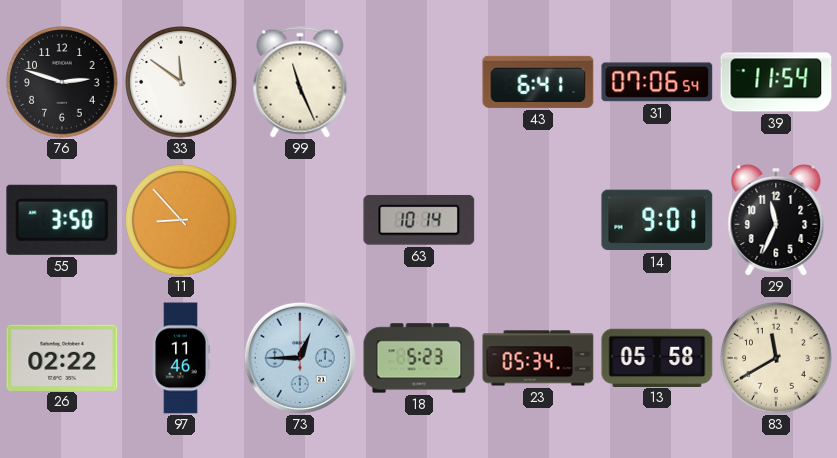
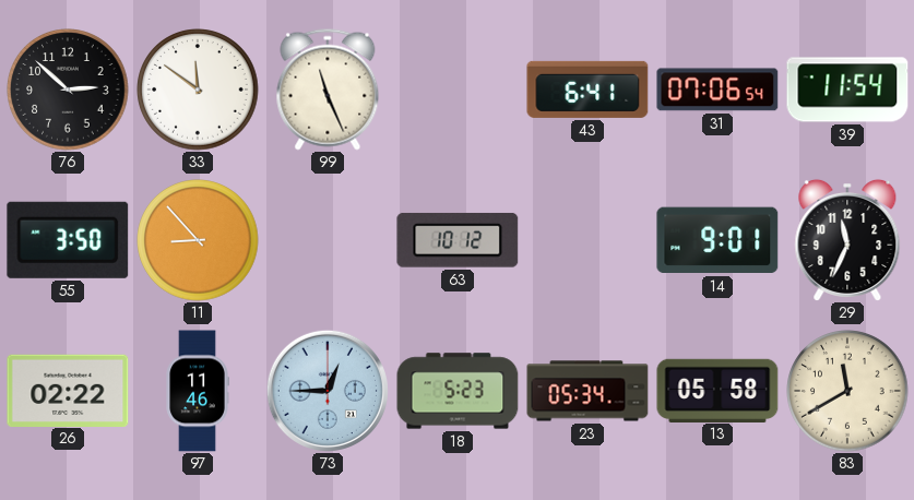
76: 2:48 -> 2:52
63: 10:14 -> 10:12
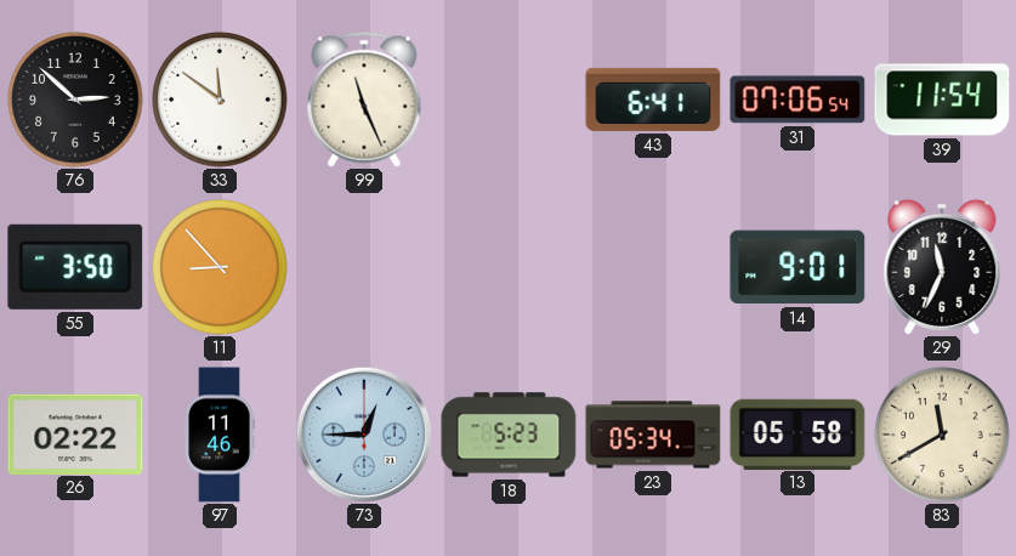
63: 10:12 -> none
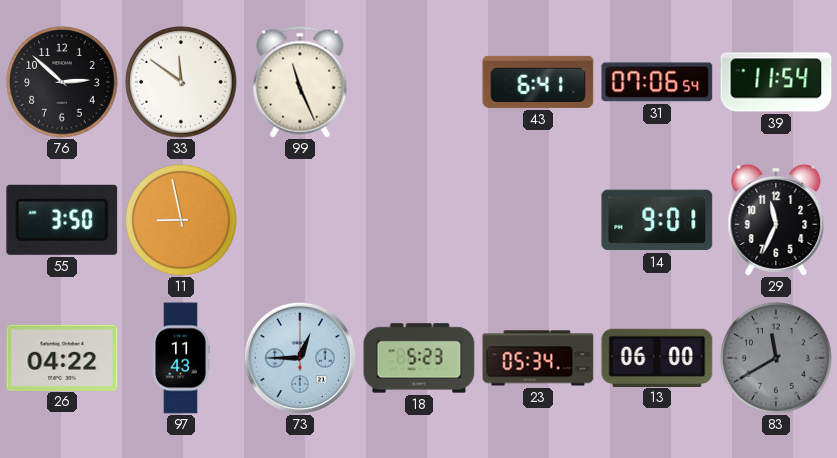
11: 8:53 -> 8:58
26: 02:22 -> 04:22
97: 11:46 -> 11:43
13: 05:58 -> 06:00
83 dial: cream -> grey
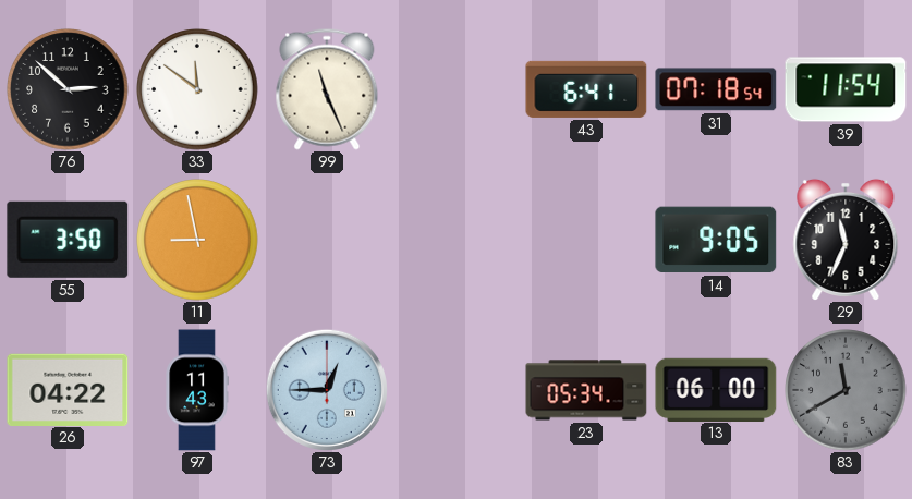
31: 07:06 -> 07:18
14: 9:01 -> 9:05
18: 5:23 -> none
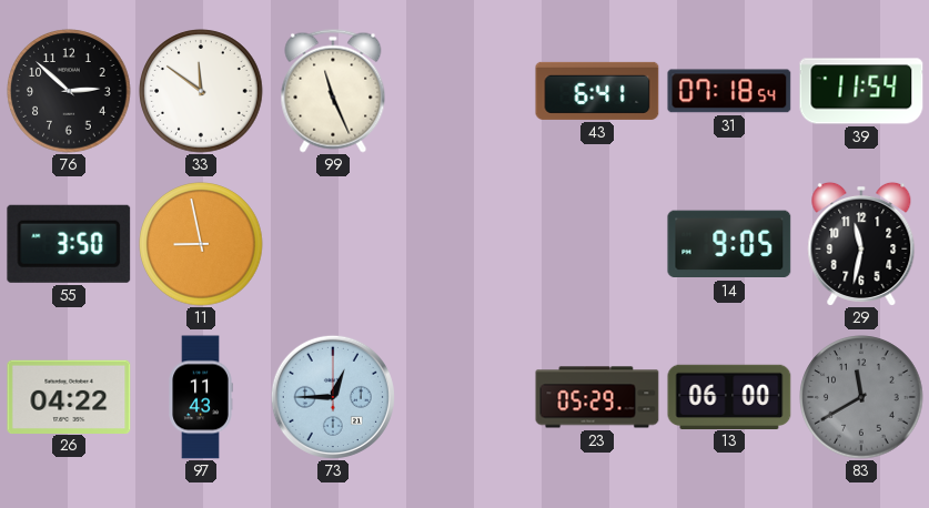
29: 11:34 -> 11:32
23: 05:34 -> 05:29
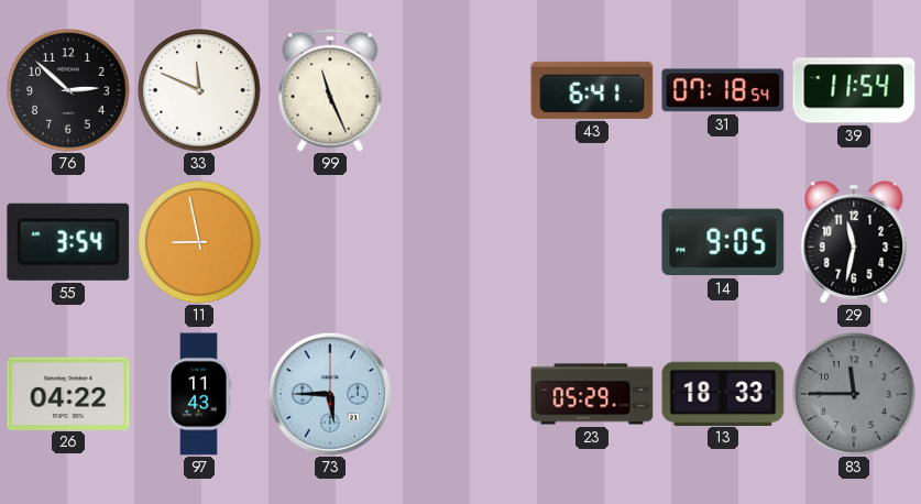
33: 11:51 -> 11:49
55: 3:50 -> 3:54
73: 12:45 -> 5:45
13: 06:00 -> 18:33
83: 11:40 -> 11:45
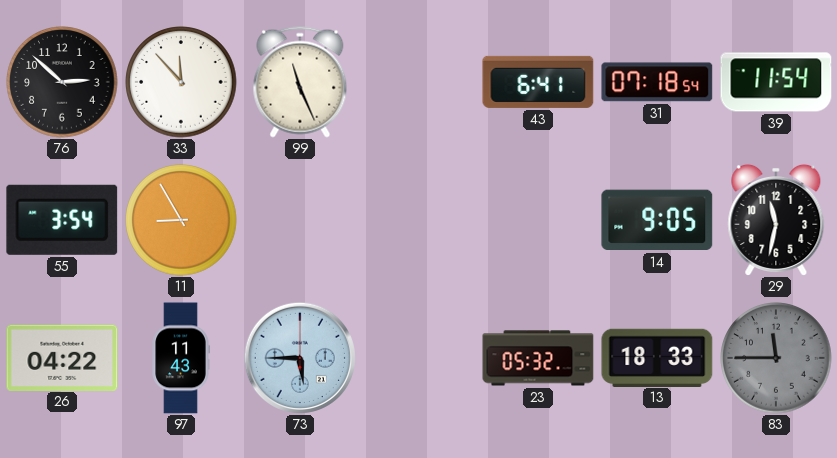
33: 11:49 -> 11:53
11: 8:58 -> 8:55
23: 05:29 -> 05:32
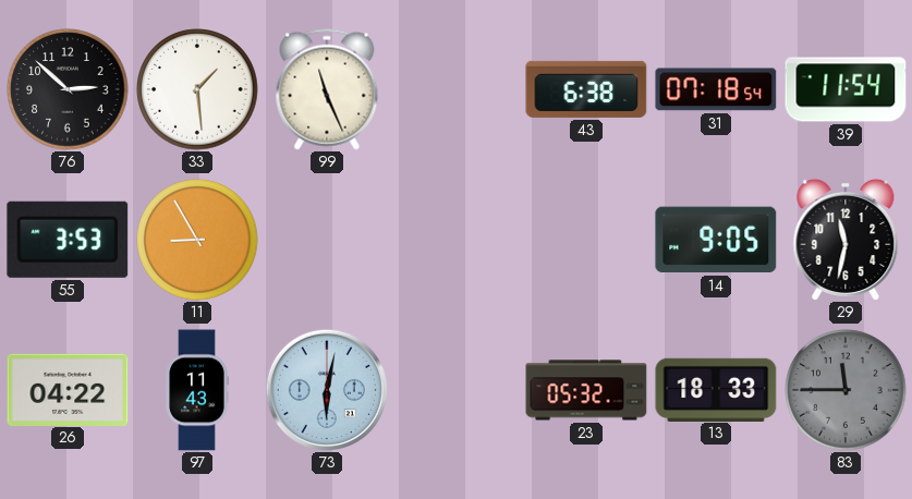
33: 11:53 -> 1:29
43: 6:41 -> 6:38
55: 3:54 -> 3:53
73: 5:45 -> 6:02
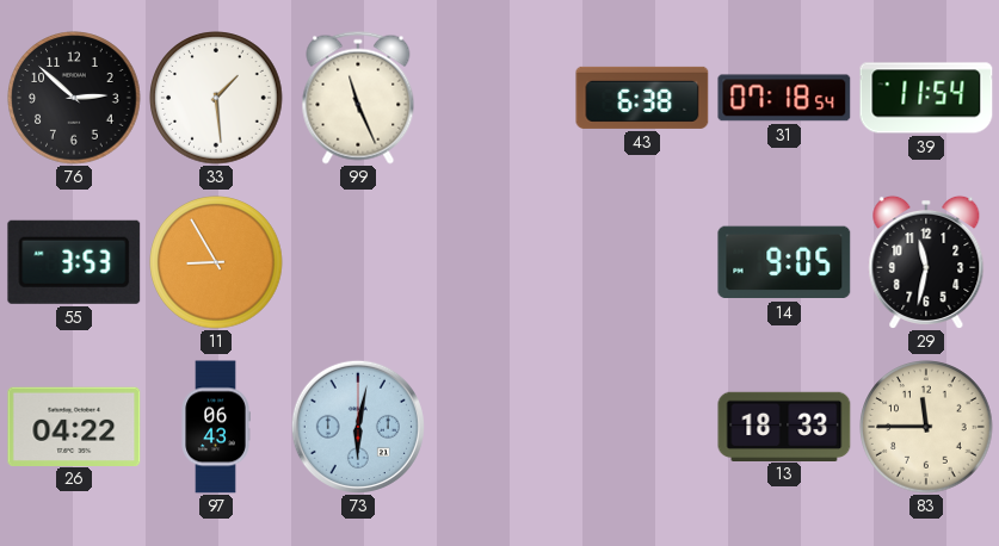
97: 11:43 -> 06:43
23: 05:32 -> none
83 dial: grey -> cream
